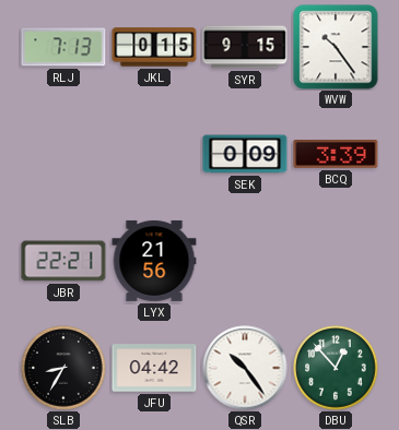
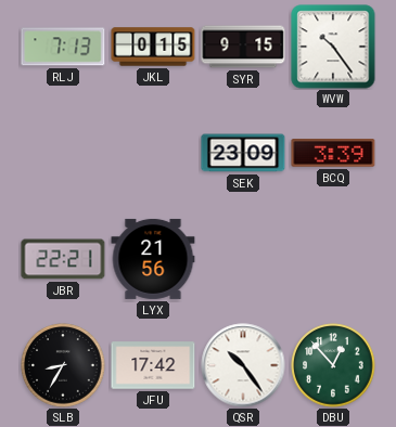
SEK: 0:09 -> 23:09
JFU: 04:42 -> 17:42
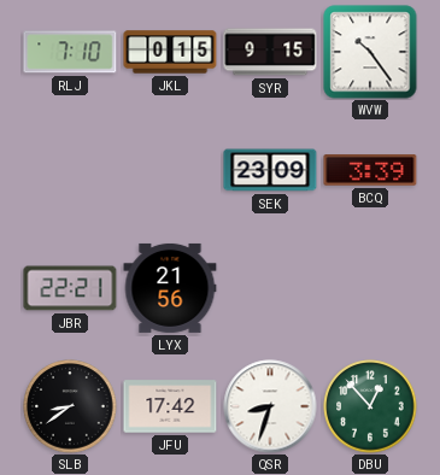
RLJ: 7:13 -> 7:10
SLB: 8:35 -> 8:39
QSR: 10:24 -> 8:33
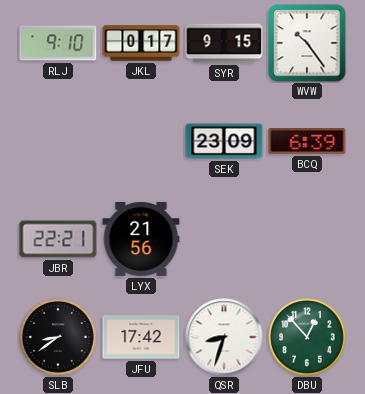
RLJ: 7:10 -> 9:10
JKL: 0:15 -> 0:17
BCQ: 3:39 -> 6:39
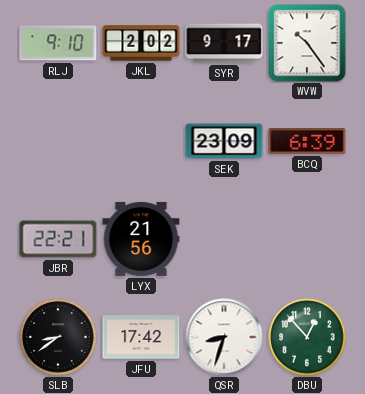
JKL: 0:17 -> 2:02
SYR: 9:15 -> 9:17
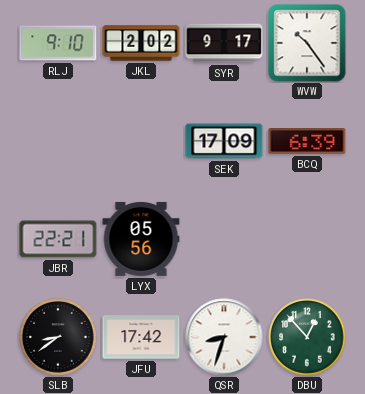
SEK: 23:09 -> 17:09
LYX: 21:56 -> 05:56
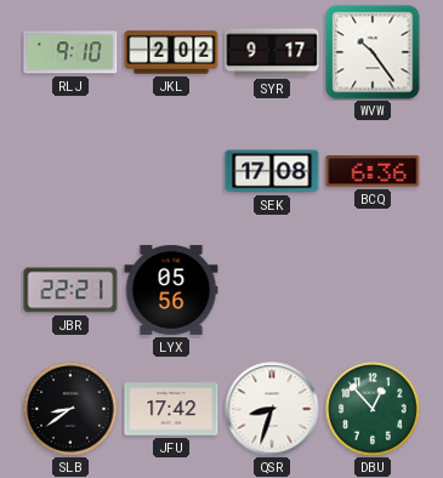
SEK: 17:09 -> 17:08
BCQ: 6:39 -> 6:36
